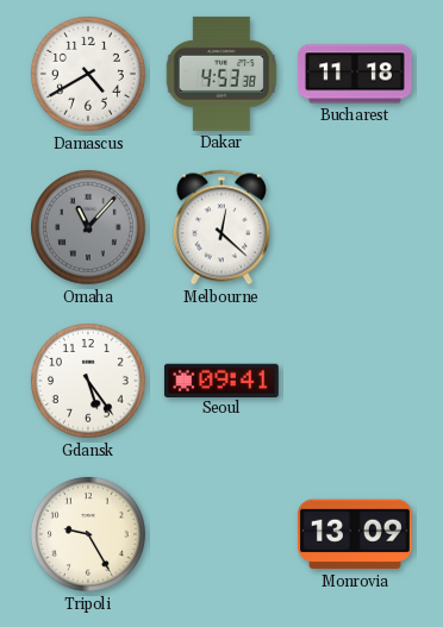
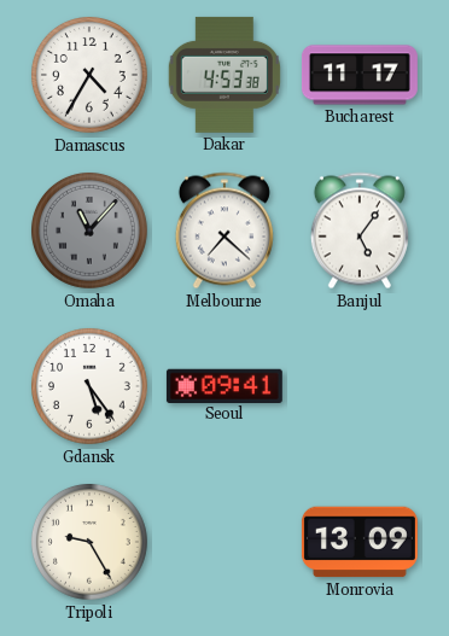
Damascus: 4:40 -> 4:35
Bucharest: 11:18 -> 11:17
Melbourne: 12:22 -> 7:22
Banjul: none -> 5:06
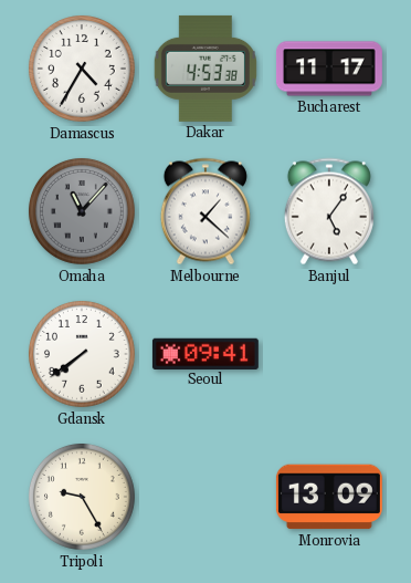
Melbourne: 7:22 -> 1:22
Gdansk: 5:24 -> 7:39
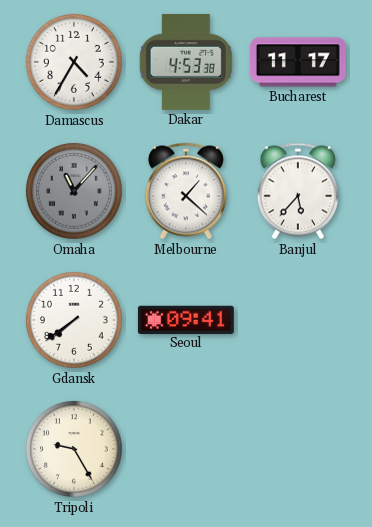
Banjul: 5:06 -> 5:37
Monrovia: 13:09 -> none
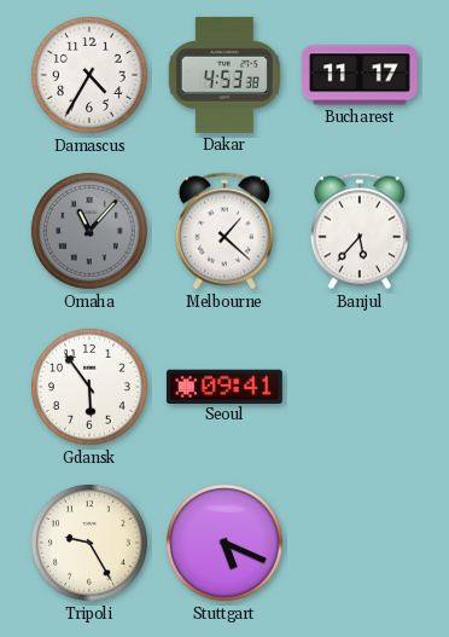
Gdansk: 7:39 -> 5:54
Stuttgart: none -> 5:19
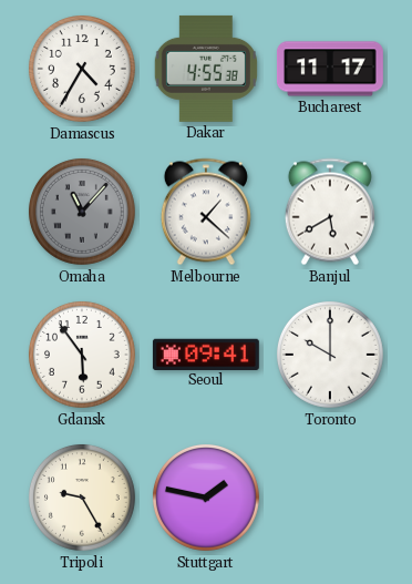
Dakar: 4:53 -> 4:55
Banjul: 5:37 -> 5:40
Toronto: none -> 10:00
Stuttgart: 5:19 -> 1:47
